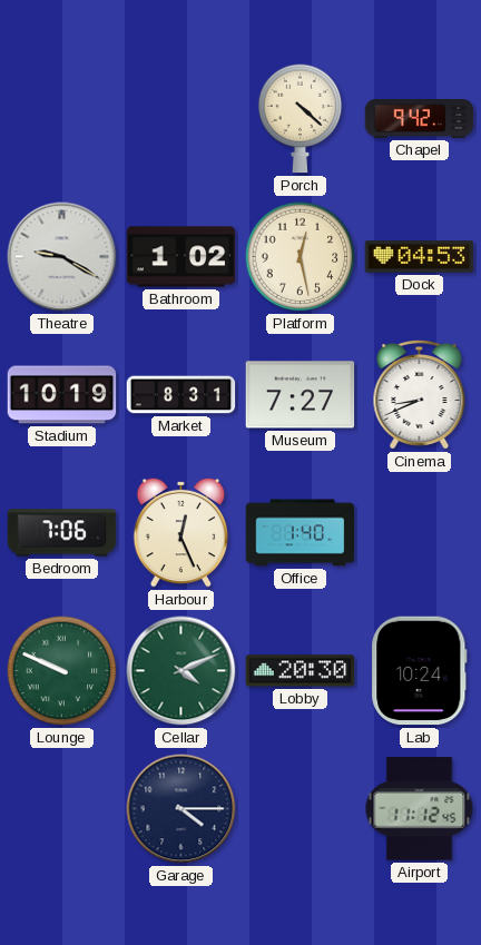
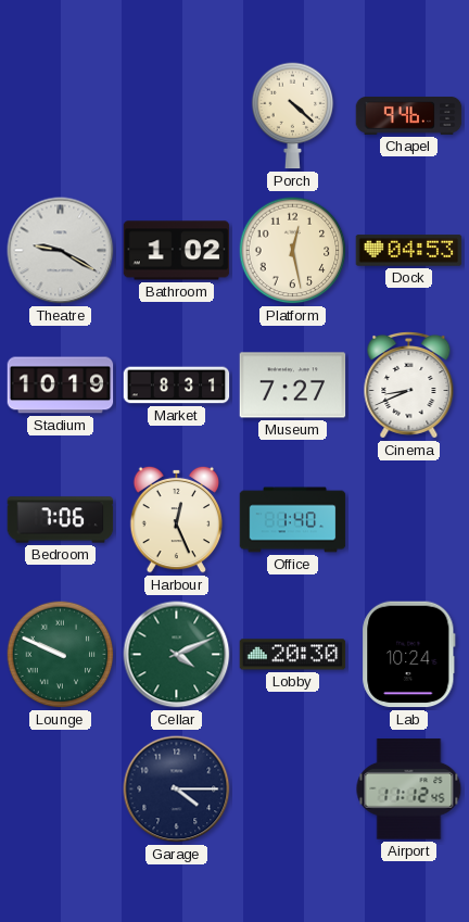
Chapel: 9:42 -> 9:46
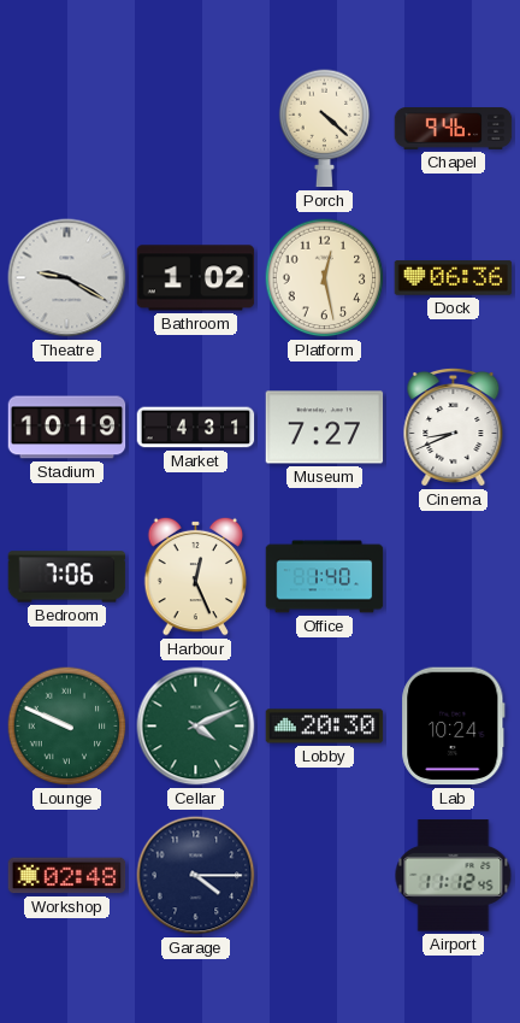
Dock: 04:53 -> 06:36
Market: 8:31 -> 4:31
Workshop: none -> 02:48
